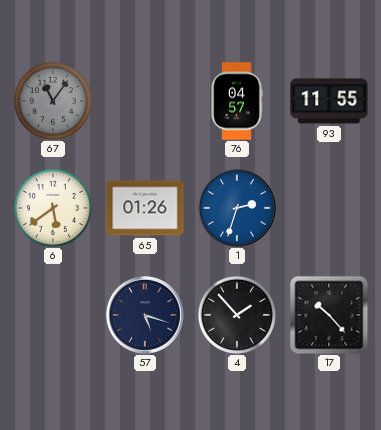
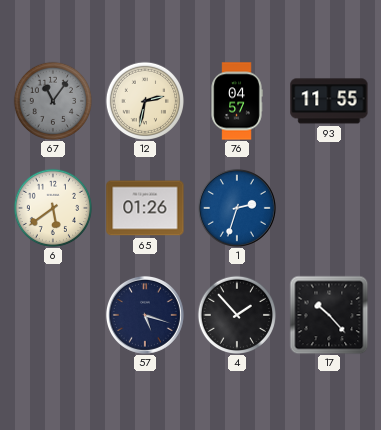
12: none -> 2:32
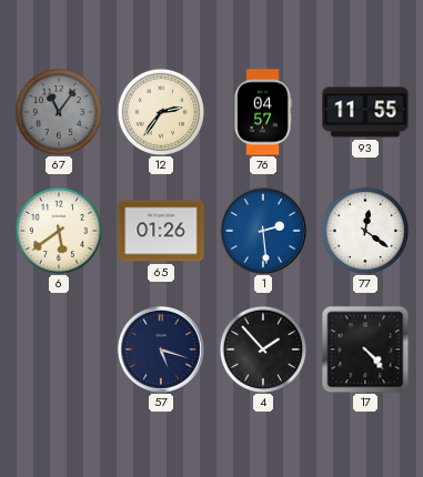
12: 2:32 -> 2:36
1: 2:33 -> 2:29
77: none -> 12:21
17: 10:23 -> 4:23
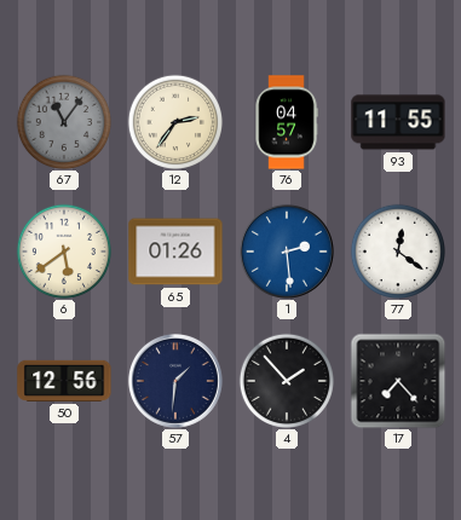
50: none -> 12:56
57: 5:18 -> 1:31
17: 4:23 -> 7:23
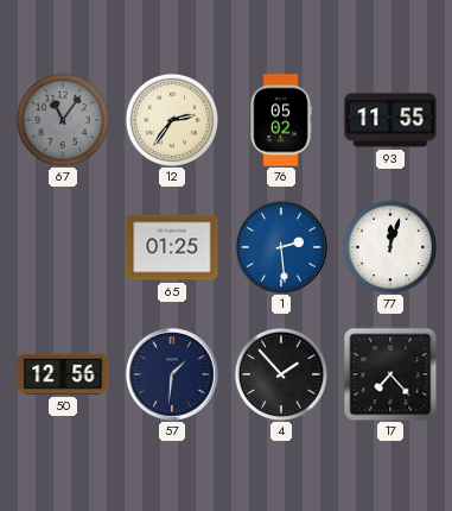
76: 04:57 -> 05:02
6: 5:39 -> none
65: 01:26 -> 01:25
77: 12:21 -> 12:03
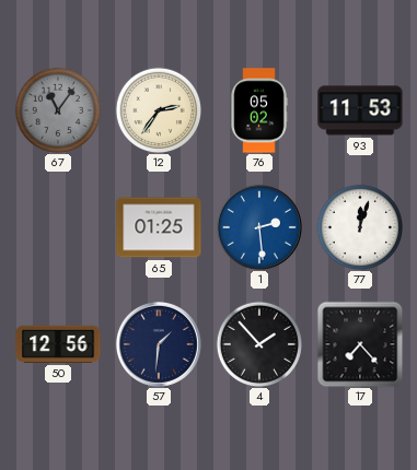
93: 11:55 -> 11:53
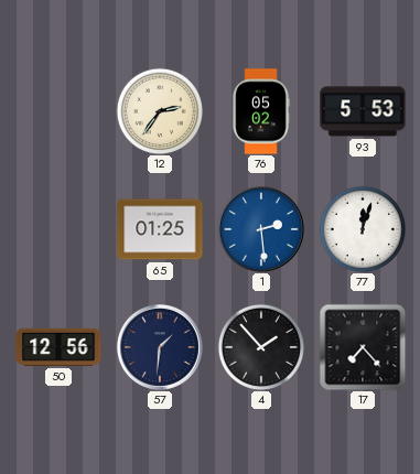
67: 11:06 -> none
93: 11:53 -> 5:53
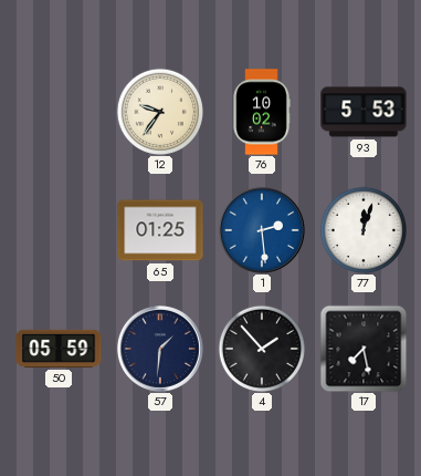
12: 2:36 -> 9:36
76: 05:02 -> 10:02
50: 12:56 -> 05:59
17: 7:23 -> 7:28
